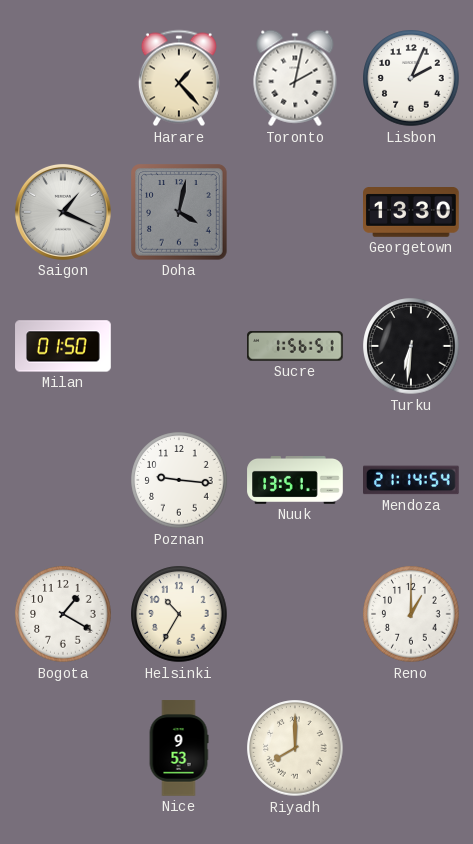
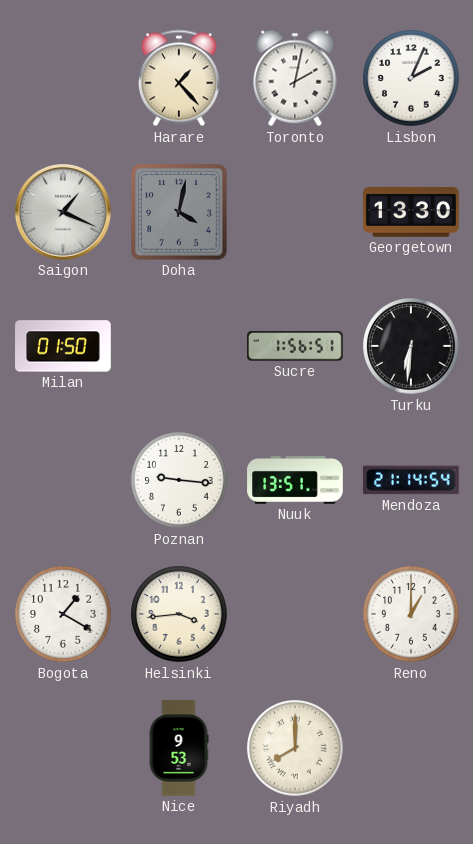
Helsinki: 10:35 -> 3:44
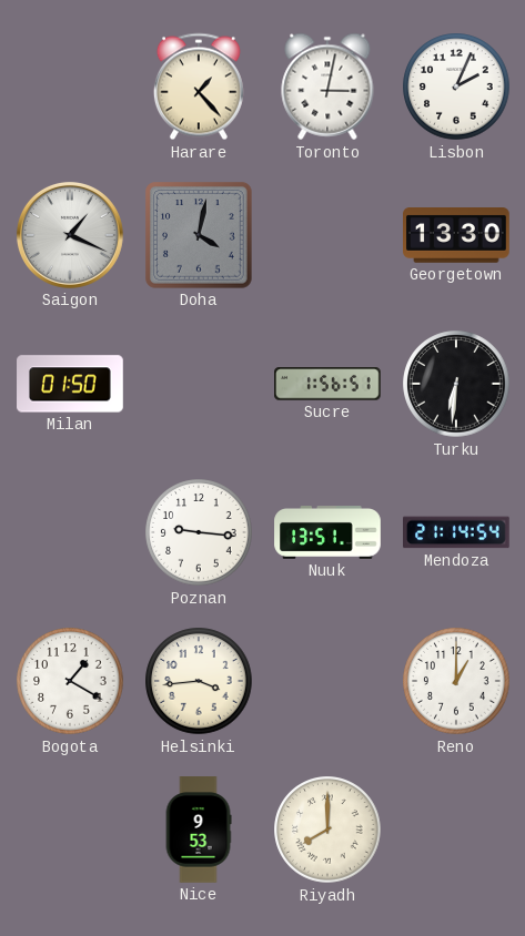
Toronto: 2:02 -> 3:02
